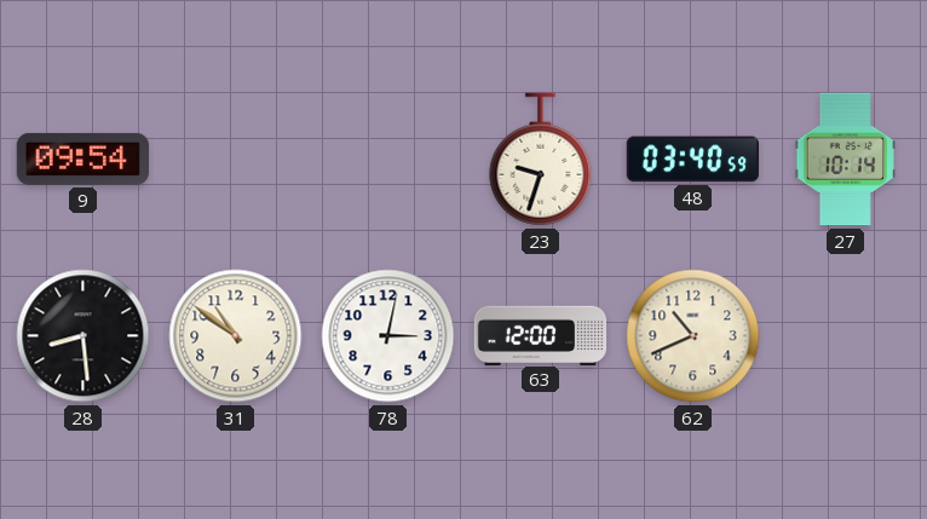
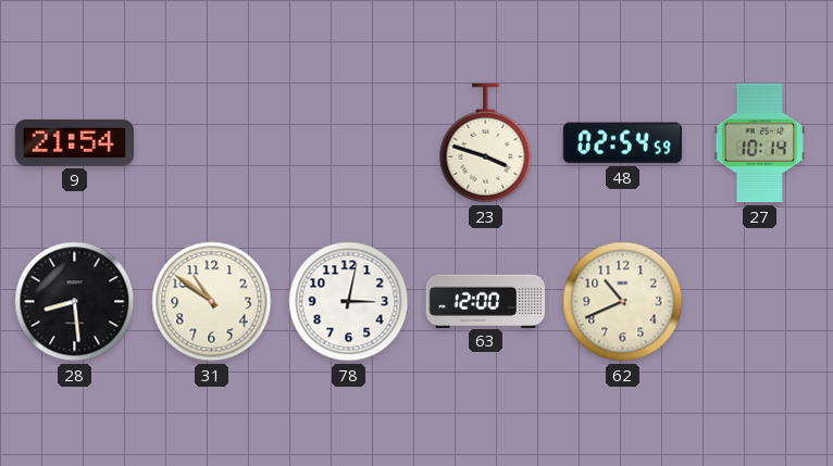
9: 09:54 -> 21:54
23: 9:33 -> 3:48
48: 03:40 -> 02:54
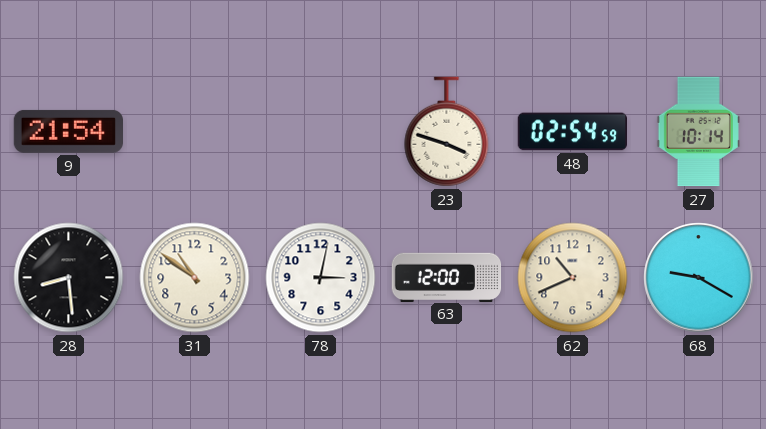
68: none -> 9:20
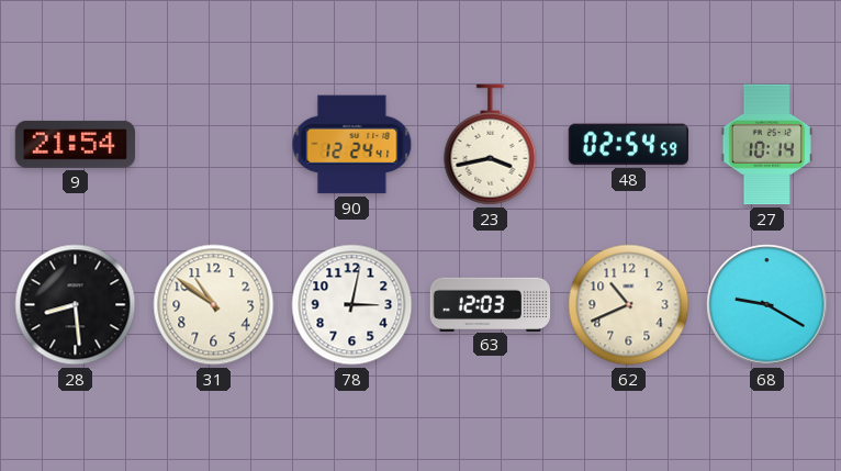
90: none -> 12:24
23: 3:48 -> 3:43
63: 12:00 -> 12:03
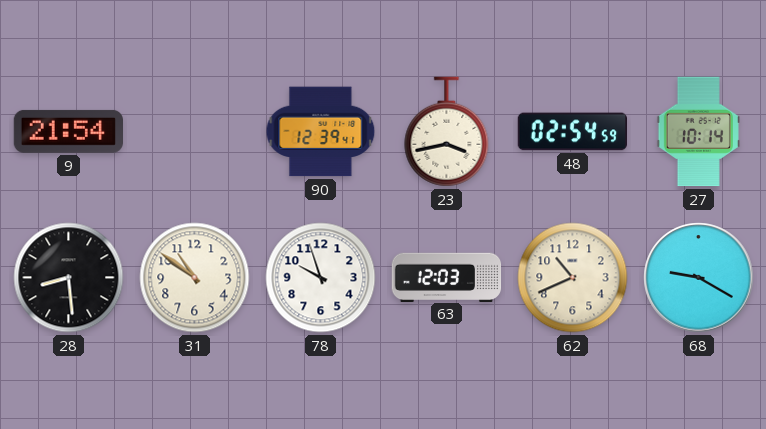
90: 12:24 -> 12:39
78: 3:02 -> 9:57
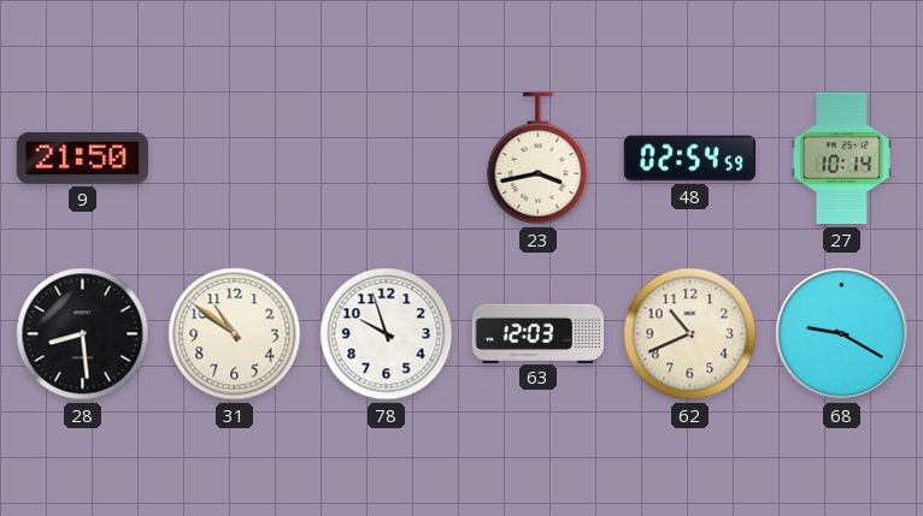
9: 21:54 -> 21:50
90: 12:39 -> none
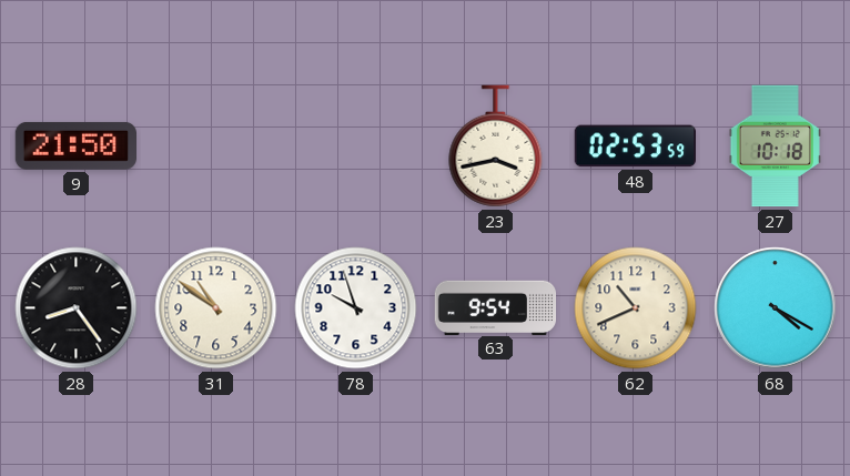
48: 02:54 -> 02:53
27: 10:14 -> 10:18
28: 8:29 -> 8:24
63: 12:03 -> 9:54
68: 9:20 -> 4:20
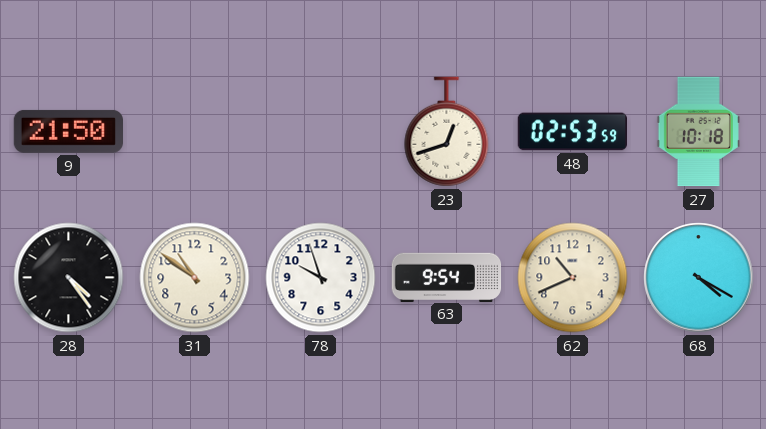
23: 3:43 -> 12:42
28: 8:24 -> 4:24
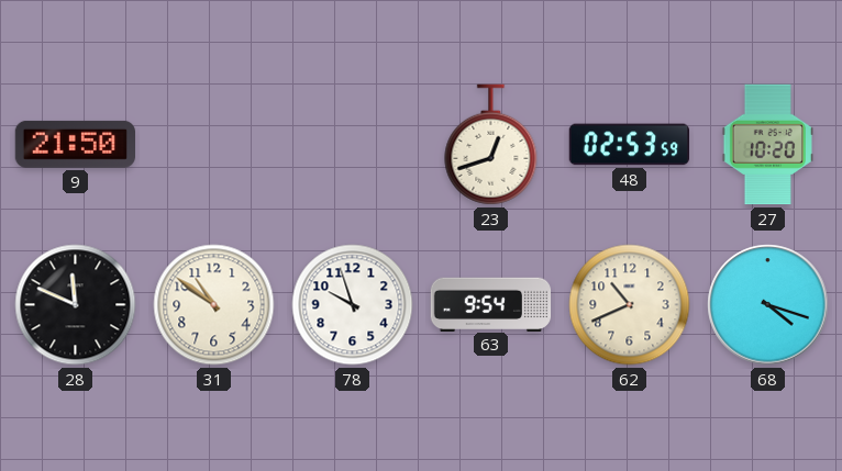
27: 10:18 -> 10:20
28: 4:24 -> 11:49
68: 4:20 -> 4:18
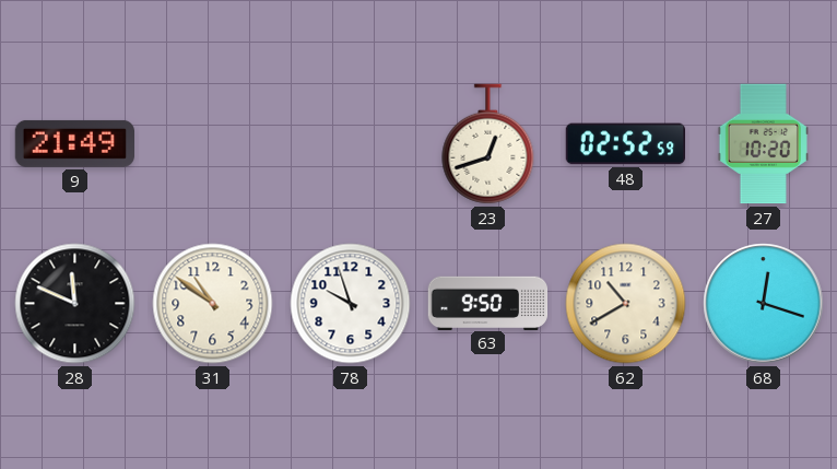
9: 21:50 -> 21:49
48: 02:53 -> 02:52
63: 9:54 -> 9:50
62: 10:41 -> 10:40
68: 4:18 -> 12:18
